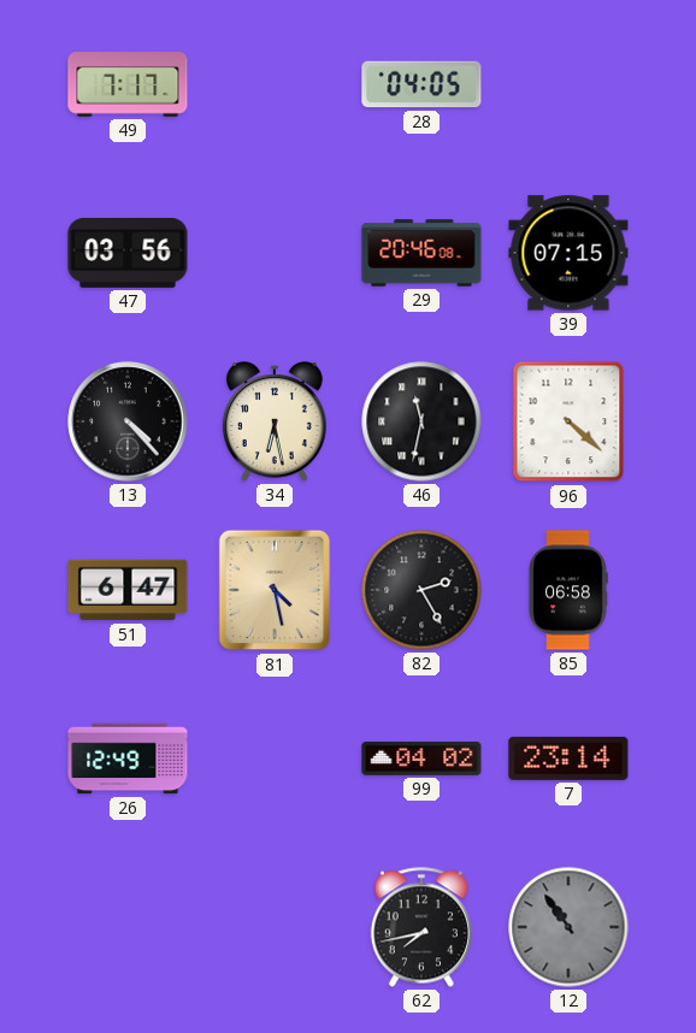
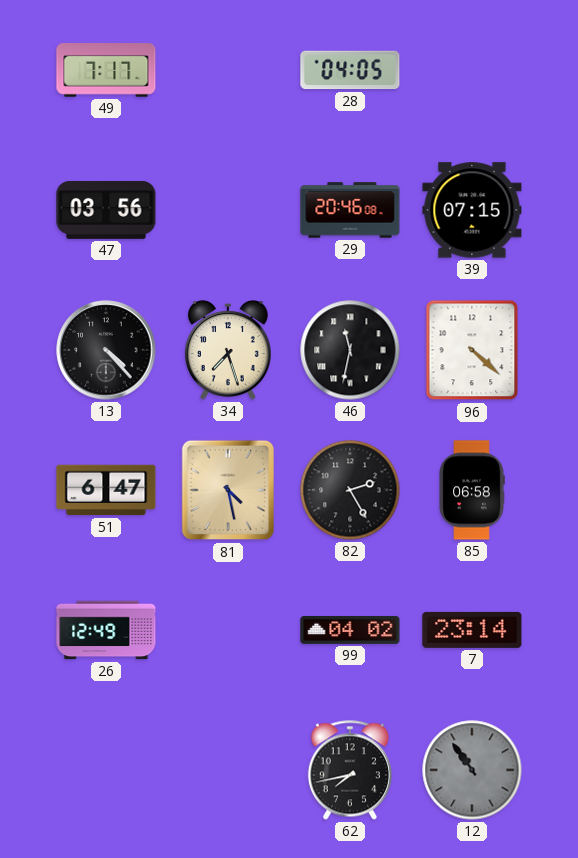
34: 6:28 -> 7:27
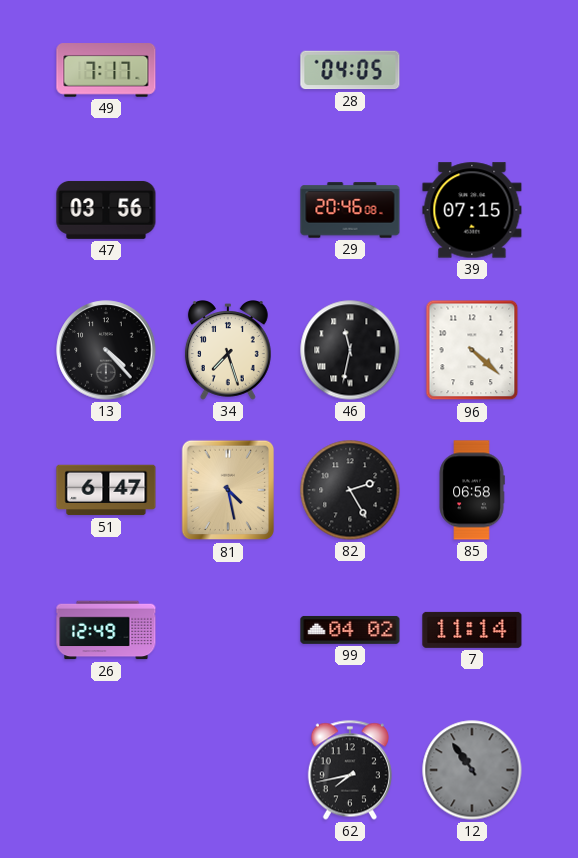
7: 23:14 -> 11:14
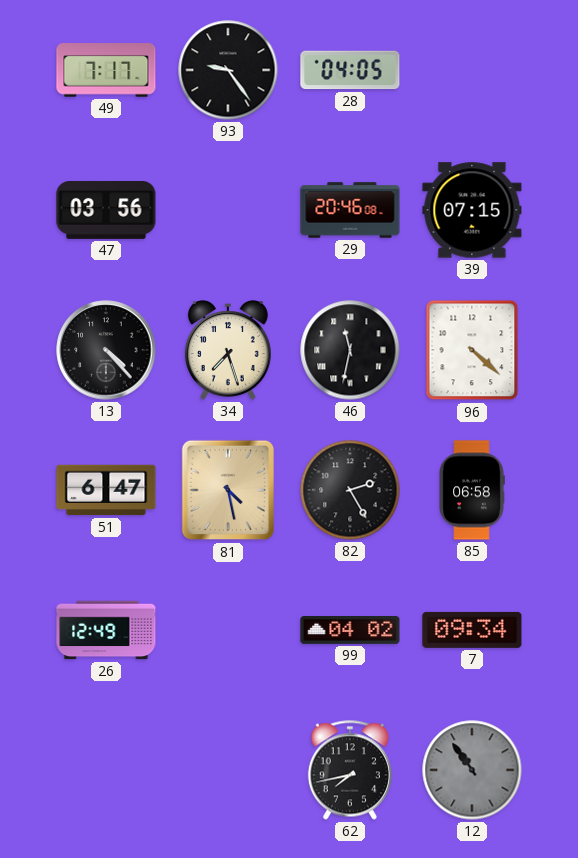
93: none -> 9:24
7: 11:14 -> 09:34
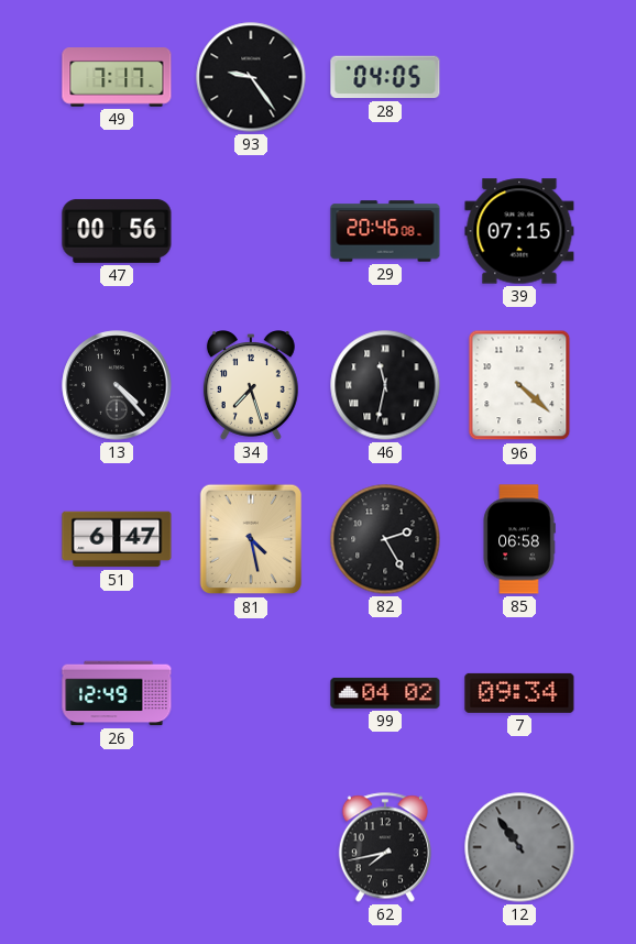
47: 03:56 -> 00:56
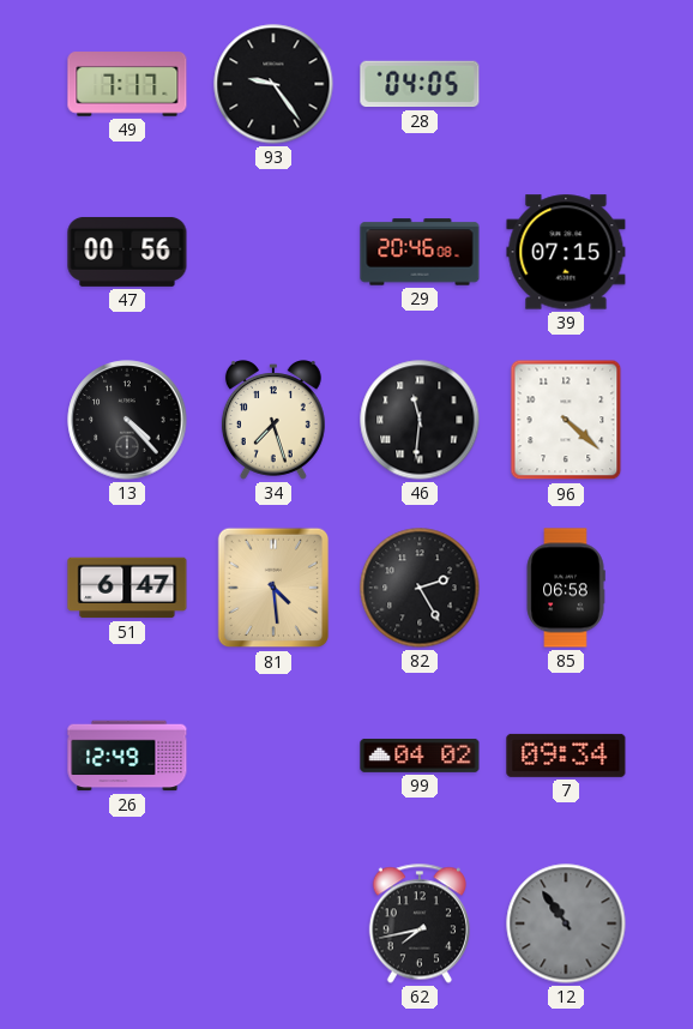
46: 11:32 -> 11:31
81: 4:28 -> 4:29
